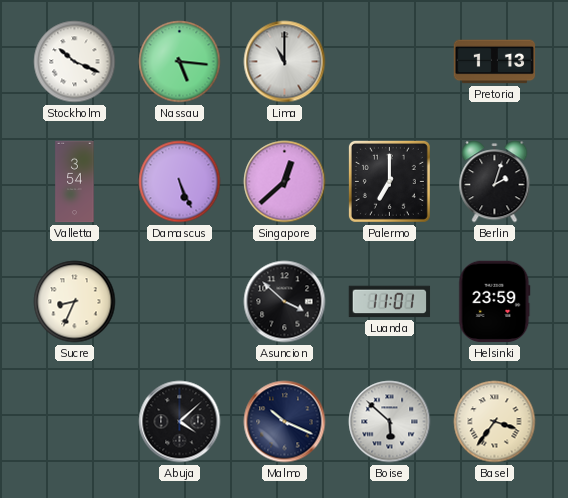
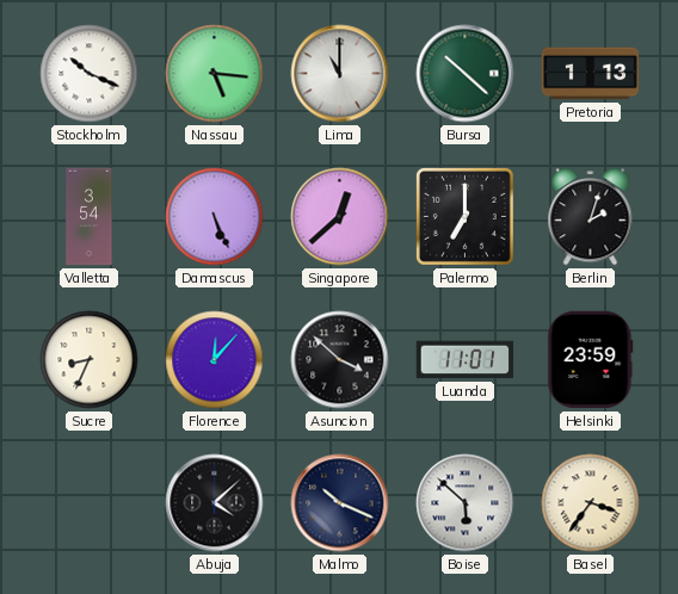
Bursa: none -> 10:22
Florence: none -> 12:07
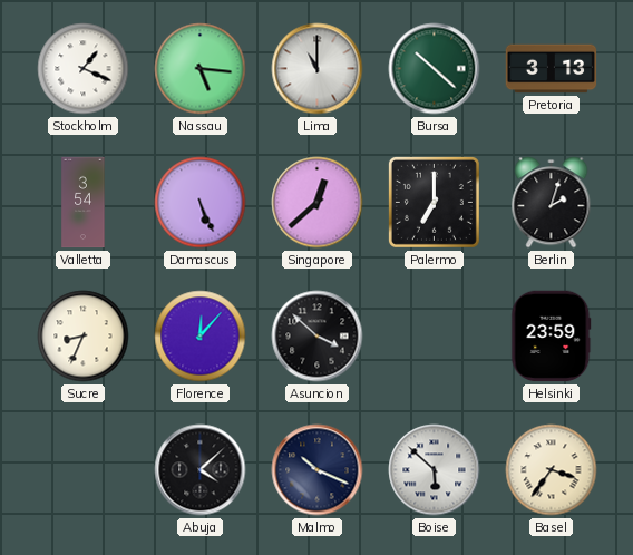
Stockholm: 10:19 -> 1:19
Pretoria: 1:13 -> 3:13
Luanda: 11:01 -> none
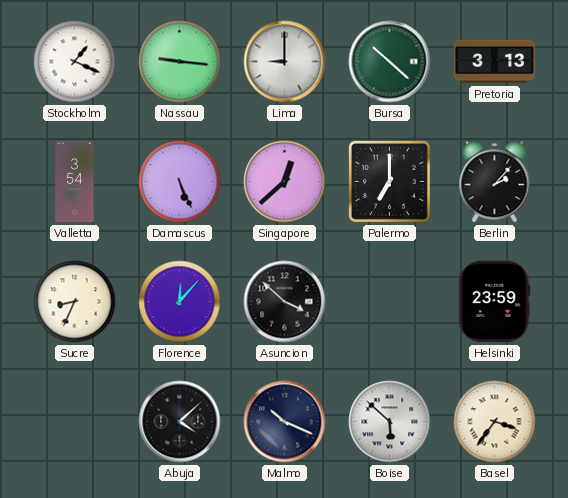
Nassau: 5:16 -> 9:16
Lima: 11:00 -> 9:00
Berlin: 2:03 -> 2:07
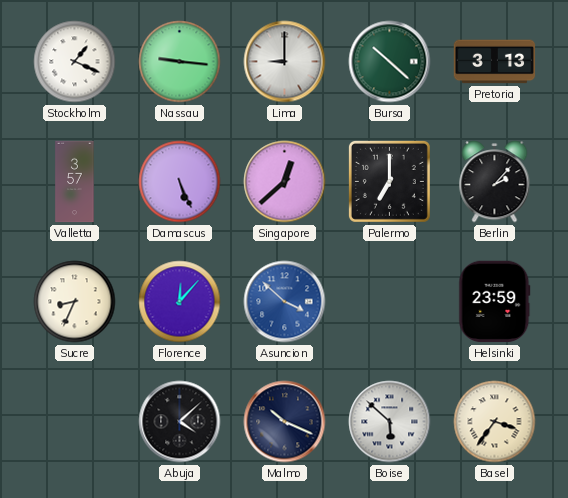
Valletta: 3:54 -> 3:57
Asuncion dial: black -> blue
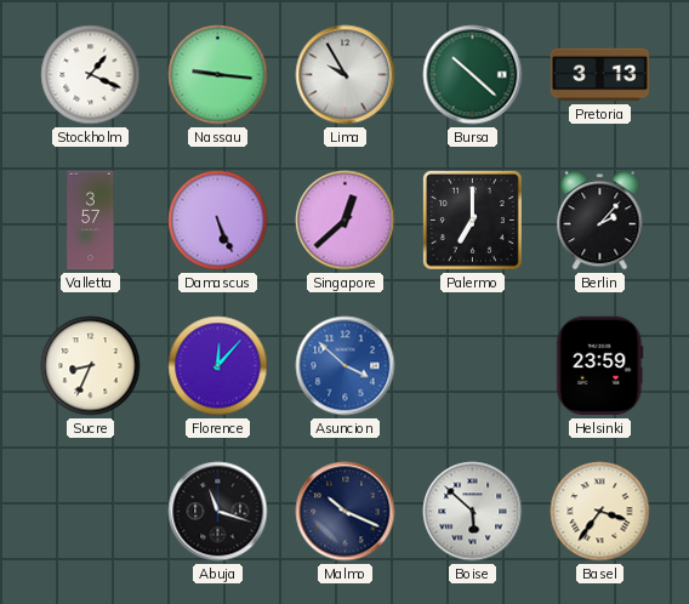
Lima: 9:00 -> 9:55
Abuja: 4:08 -> 11:18
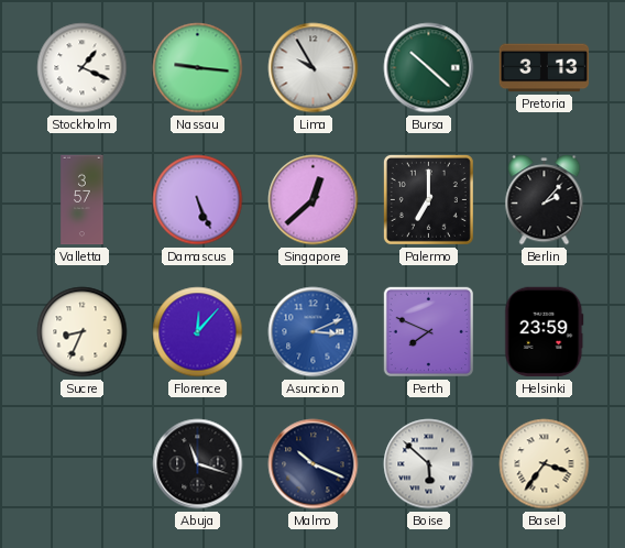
Asuncion: 3:52 -> 3:11
Perth: none -> 7:49
